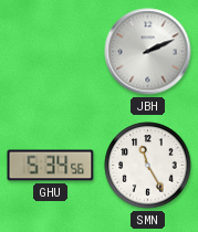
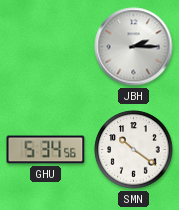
JBH: 2:11 -> 2:15
SMN: 11:25 -> 10:21
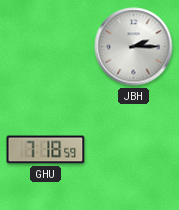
GHU: 5:34 -> 7:18
SMN: 10:21 -> none
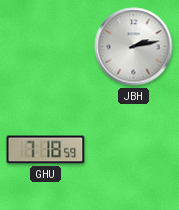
JBH: 2:15 -> 2:13
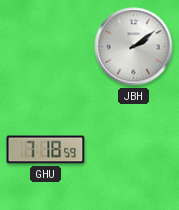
JBH: 2:13 -> 2:09
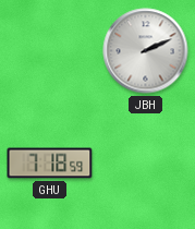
JBH: 2:09 -> 2:11
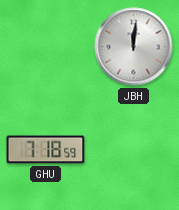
JBH: 2:11 -> 12:01
